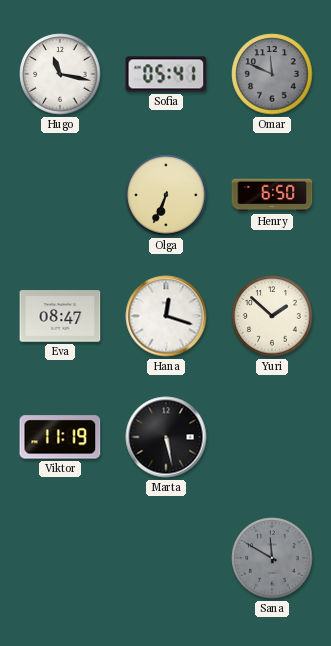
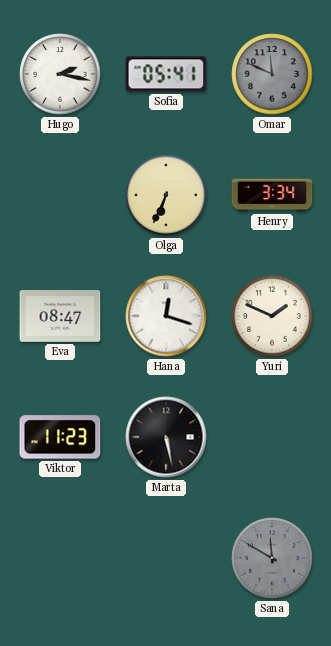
Hugo: 11:17 -> 2:17
Henry: 6:50 -> 3:34
Yuri: 1:52 -> 1:49
Viktor: 11:19 -> 11:23
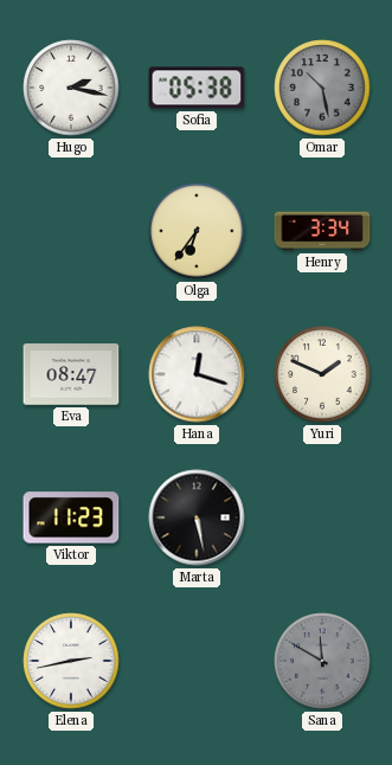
Sofia: 05:41 -> 05:38
Omar: 11:49 -> 10:28
Olga: 6:34 -> 6:36
Elena: none -> 2:43
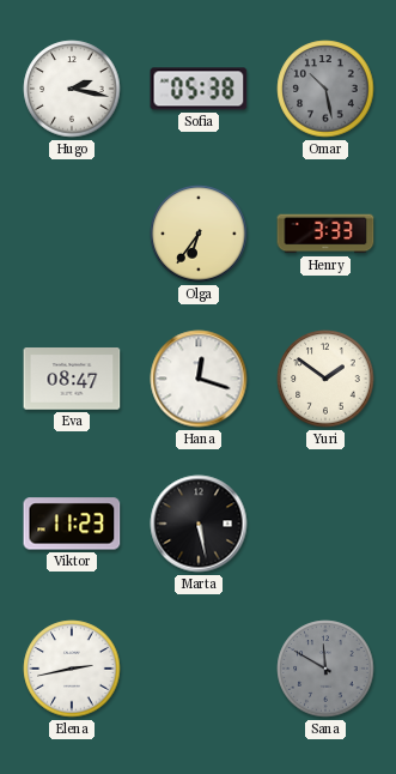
Henry: 3:34 -> 3:33
Yuri: 1:49 -> 1:51
